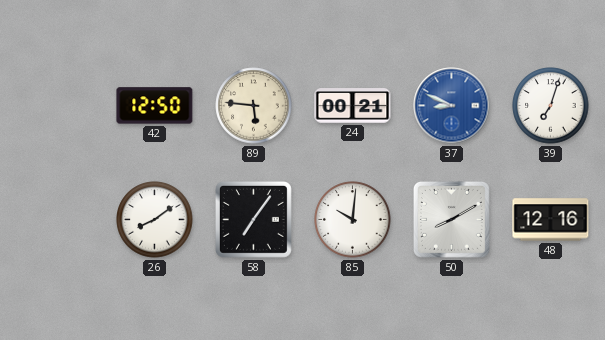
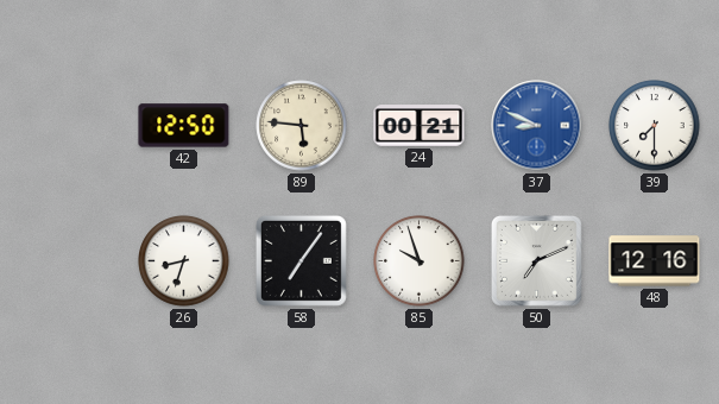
39: 7:03 -> 7:30
26: 8:09 -> 8:33
85: 10:01 -> 9:57
50: 8:10 -> 7:11
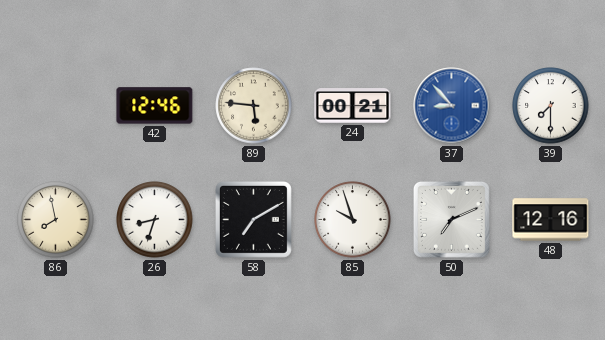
42: 12:50 -> 12:46
37: 8:49 -> 8:53
86: none -> 7:58
58: 7:06 -> 7:10
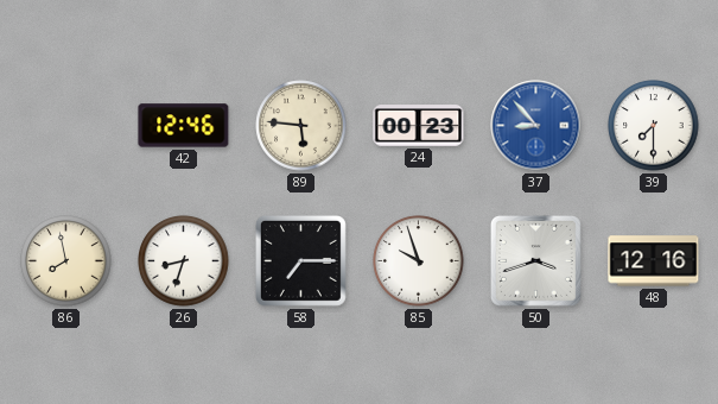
24: 00:21 -> 00:23
58: 7:10 -> 7:15
50: 7:11 -> 3:42
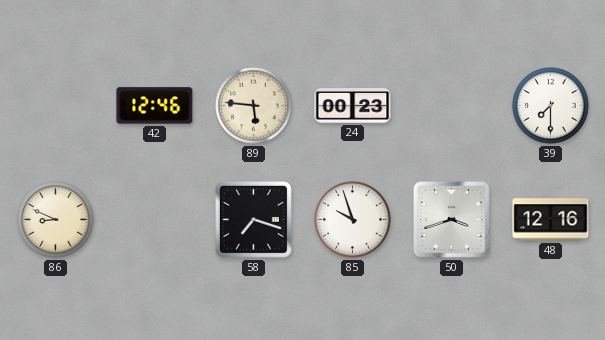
37: 8:53 -> none
86: 7:58 -> 8:49
26: 8:33 -> none
58: 7:15 -> 7:18
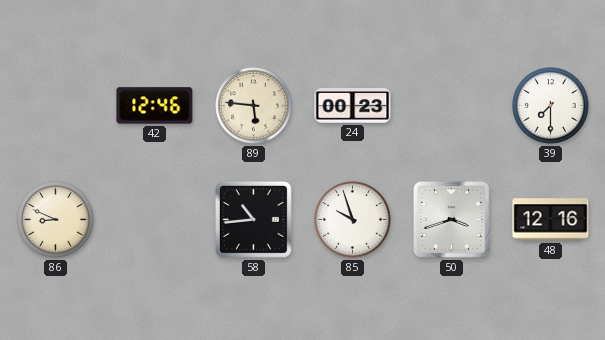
58: 7:18 -> 10:44
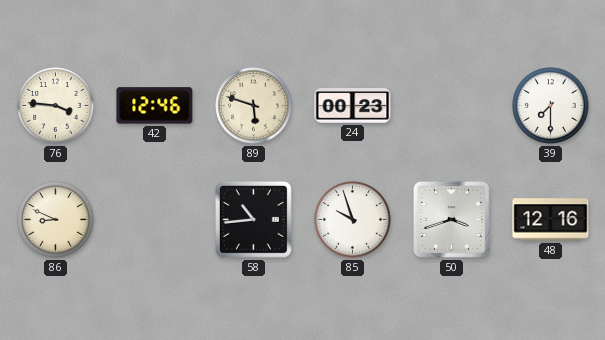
76: none -> 3:46
89: 5:46 -> 5:48
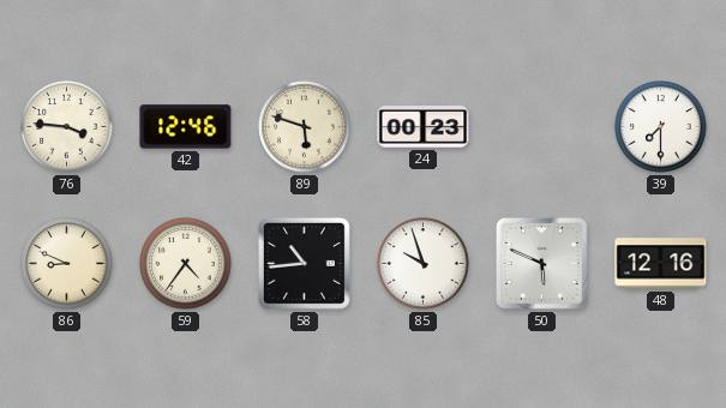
59: none -> 4:36
50: 3:42 -> 5:49
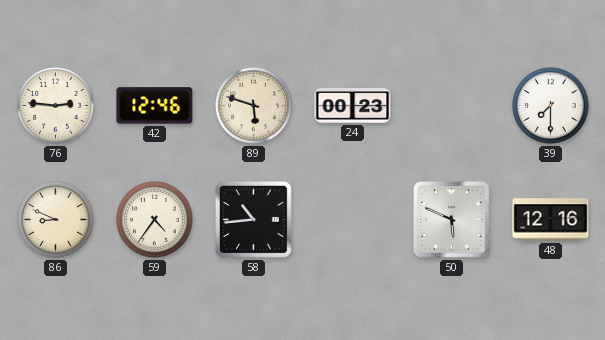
76: 3:46 -> 2:46
85: 9:57 -> none
